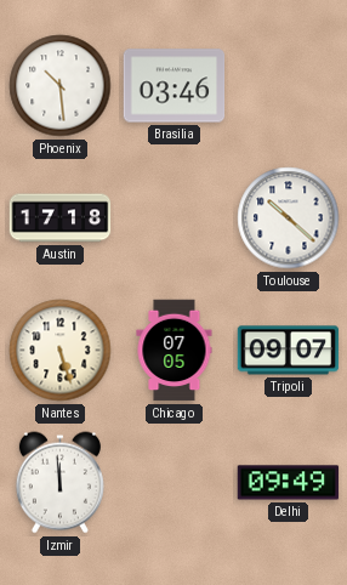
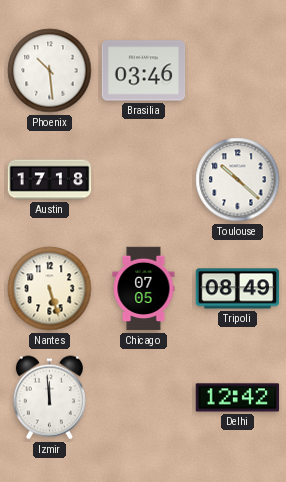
Tripoli: 09:07 -> 08:49
Delhi: 09:49 -> 12:42
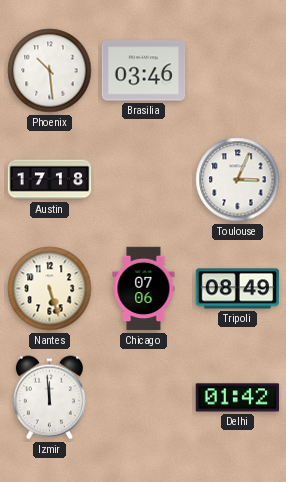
Toulouse: 10:22 -> 3:04
Chicago: 07:05 -> 07:06
Delhi: 12:42 -> 01:42
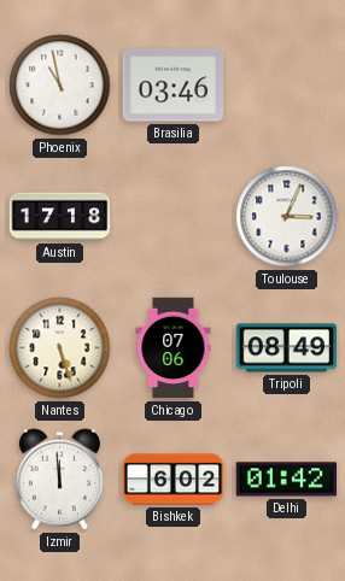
Phoenix: 10:29 -> 10:58
Bishkek: none -> 6:02
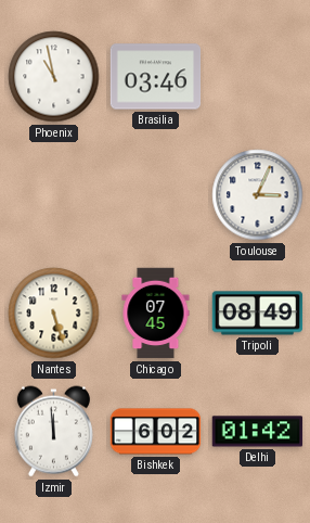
Austin: 17:18 -> none
Chicago: 07:06 -> 07:45
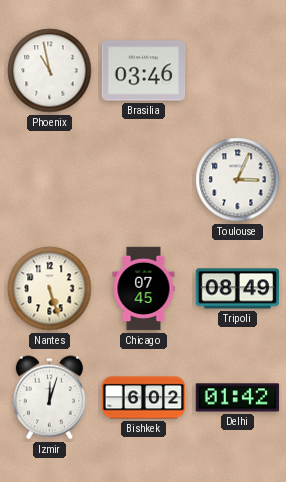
Izmir: 11:59 -> 12:03
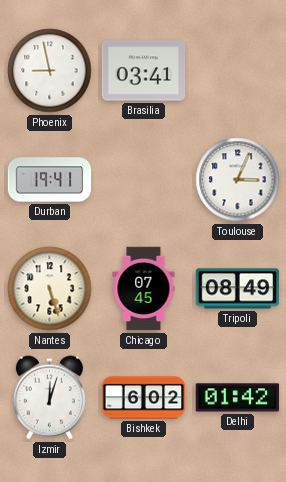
Phoenix: 10:58 -> 8:58
Brasilia: 03:46 -> 03:41
Durban: none -> 19:41
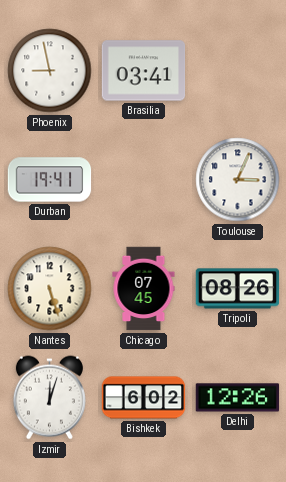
Tripoli: 08:49 -> 08:26
Delhi: 01:42 -> 12:26
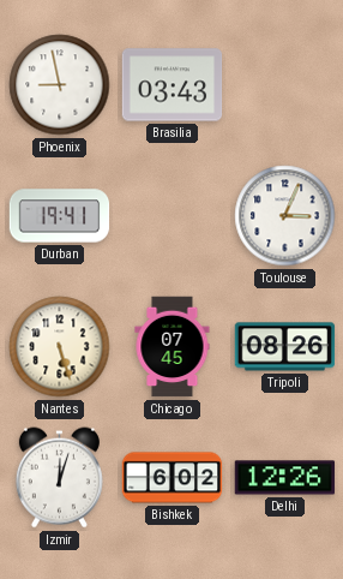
Brasilia: 03:41 -> 03:43
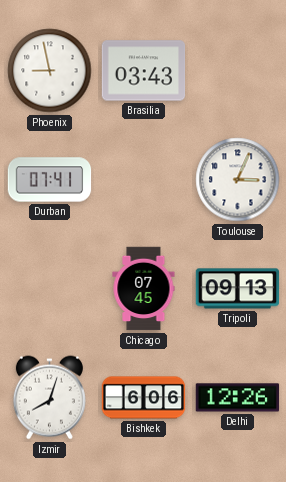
Durban: 19:41 -> 07:41
Nantes: 5:27 -> none
Tripoli: 08:26 -> 09:13
Izmir: 12:03 -> 8:03
Bishkek: 6:02 -> 6:06
